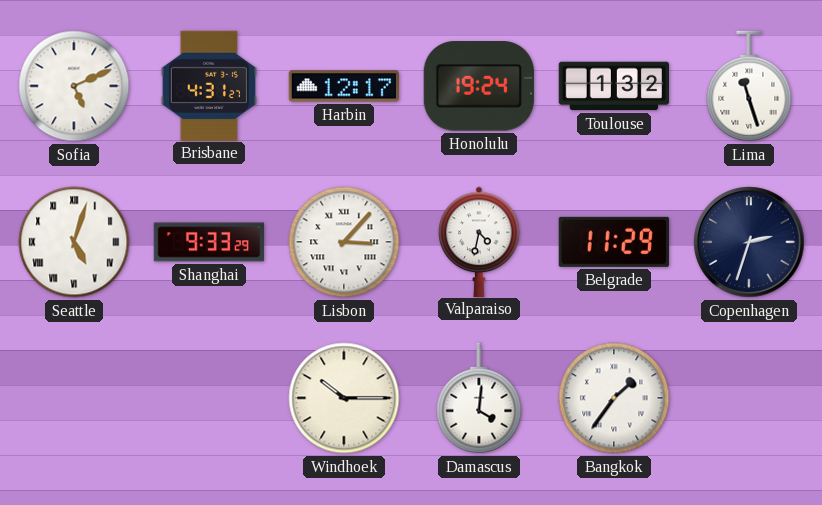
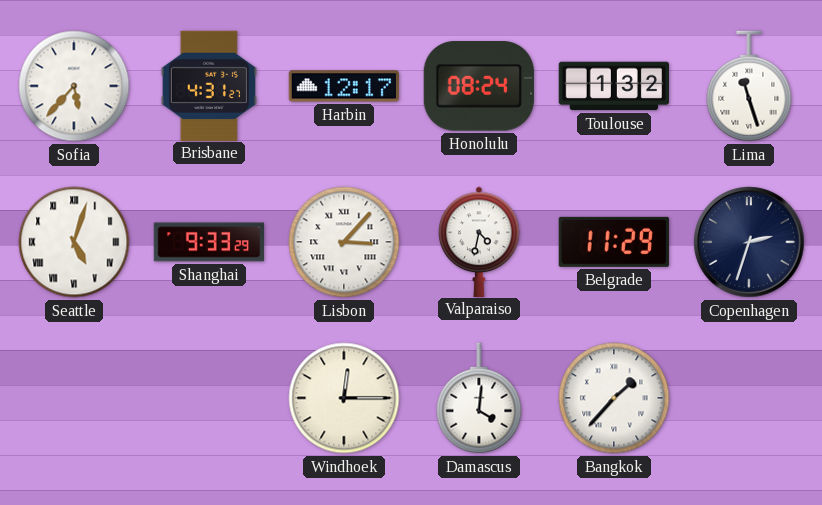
Sofia: 5:11 -> 5:37
Honolulu: 19:24 -> 08:24
Windhoek: 10:15 -> 12:15
Bangkok: 1:36 -> 1:37
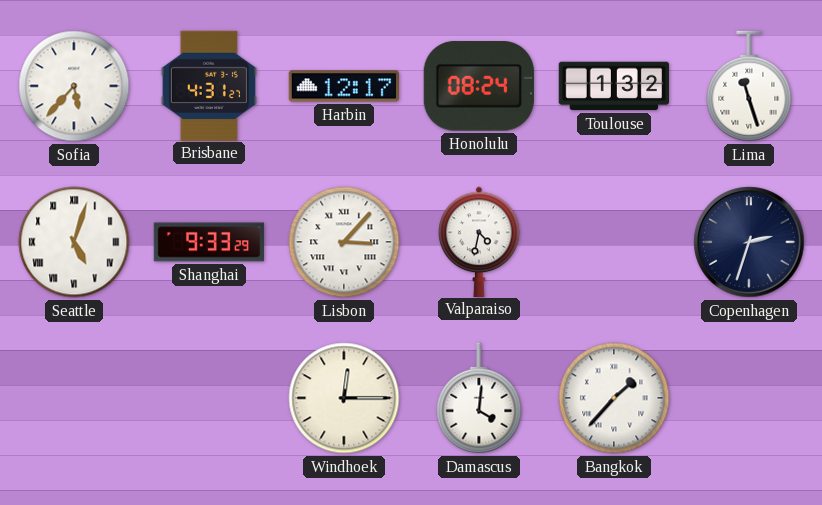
Belgrade: 11:29 -> none
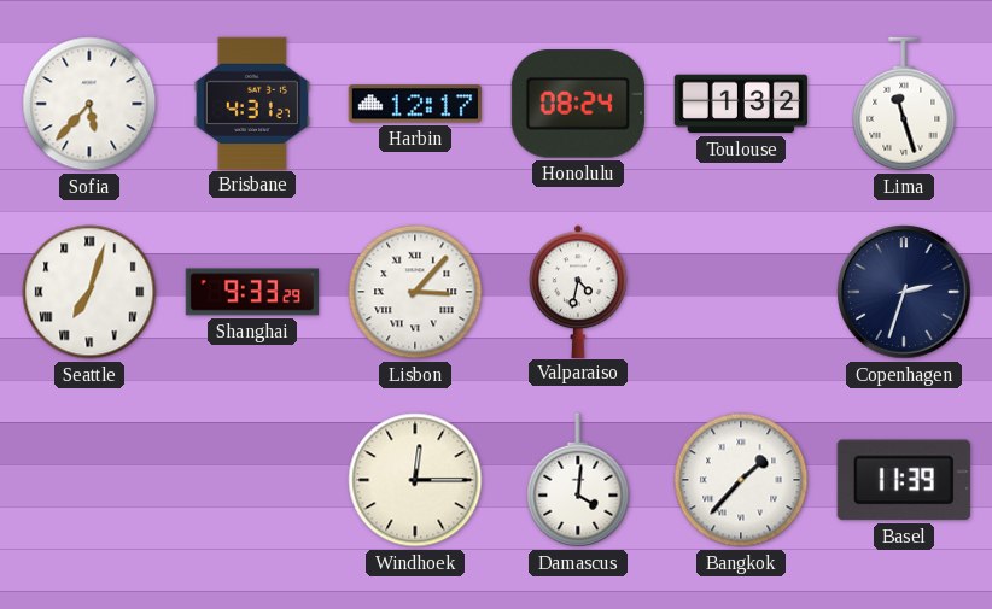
Seattle: 5:03 -> 7:03
Basel: none -> 11:39
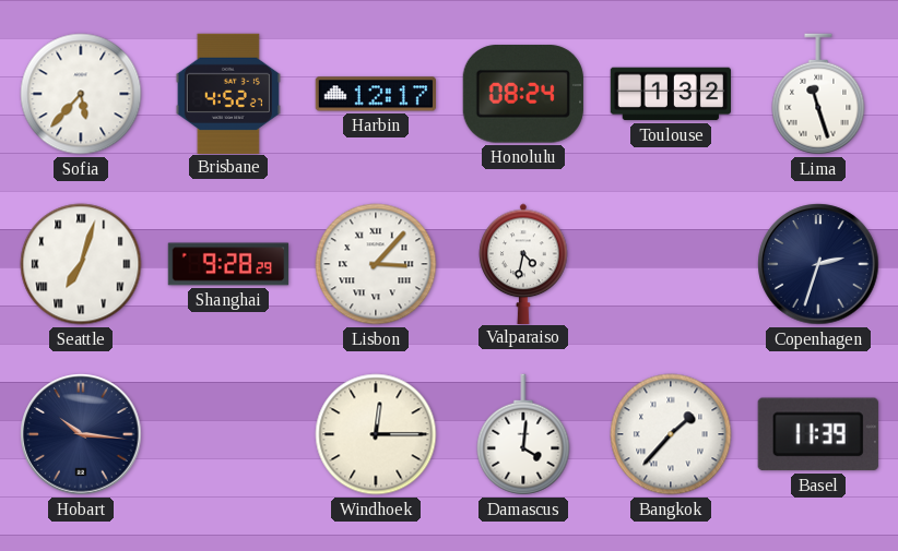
Brisbane: 4:31 -> 4:52
Shanghai: 9:33 -> 9:28
Hobart: none -> 10:16
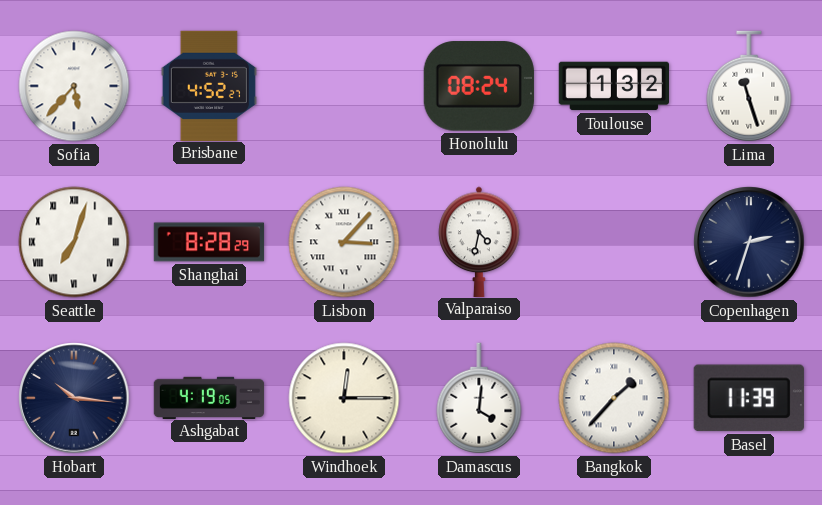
Harbin: 12:17 -> none
Shanghai: 9:28 -> 8:28
Ashgabat: none -> 4:19
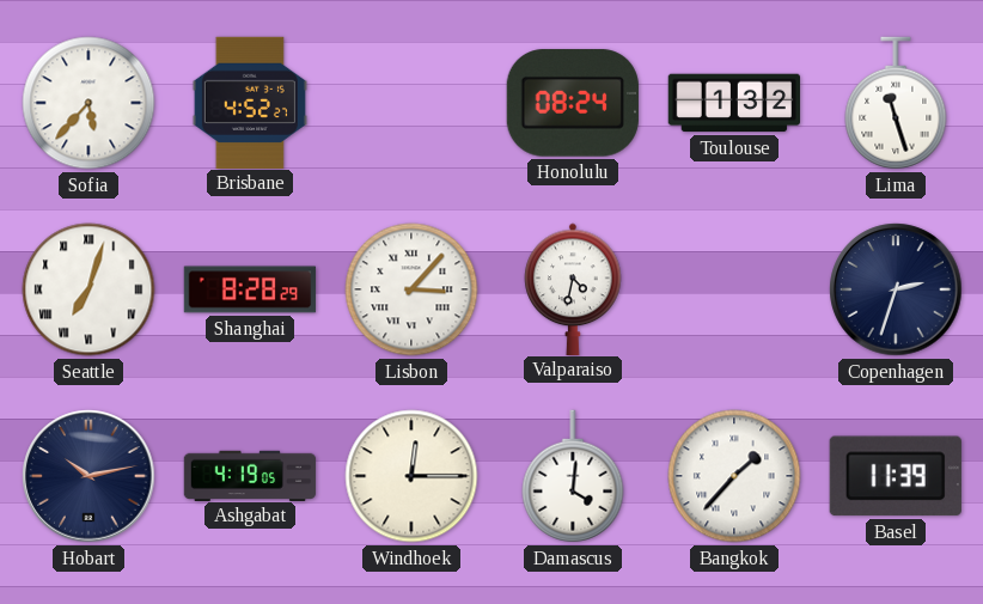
Hobart: 10:16 -> 10:13
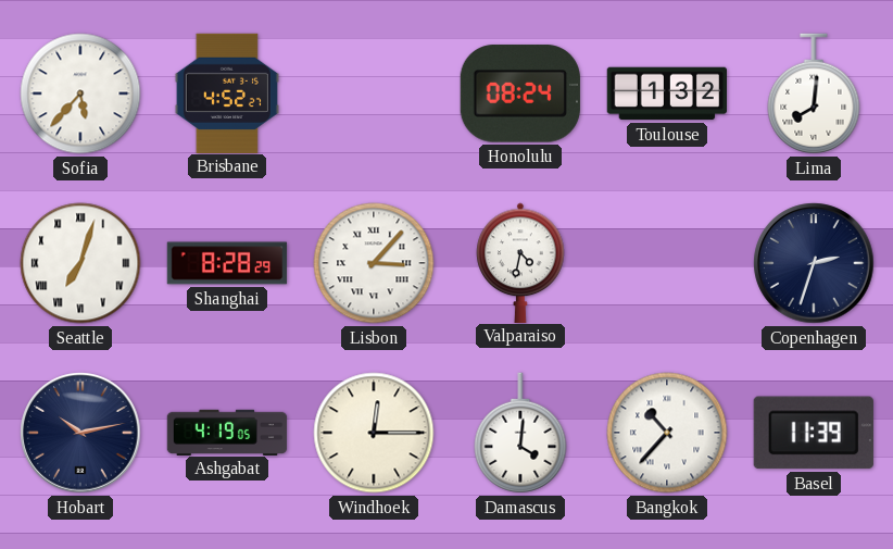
Lima: 11:27 -> 8:01
Bangkok: 1:37 -> 10:37
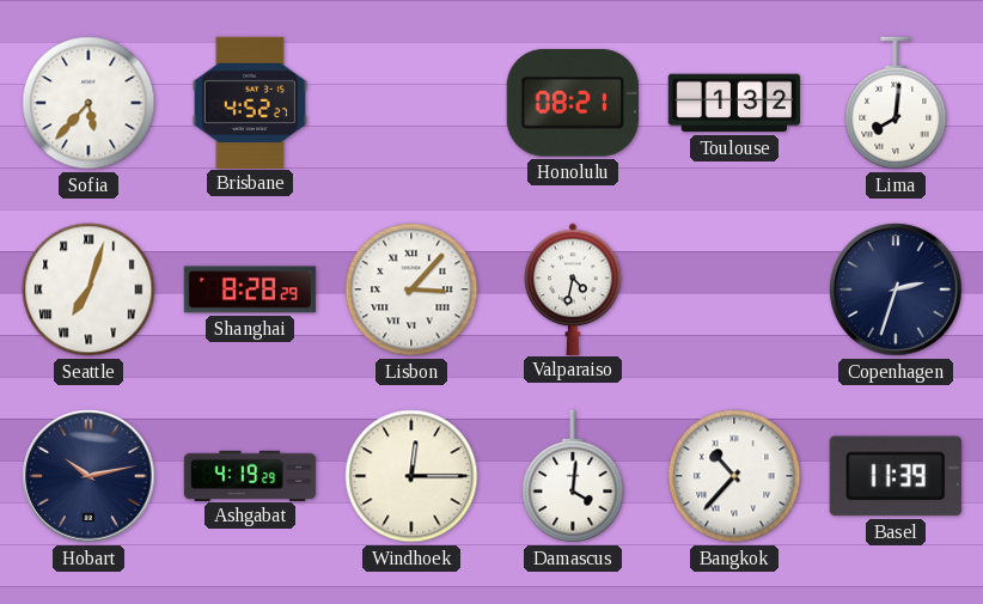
Honolulu: 08:24 -> 08:21
Ashgabat: 4:19:05 -> 4:19:29
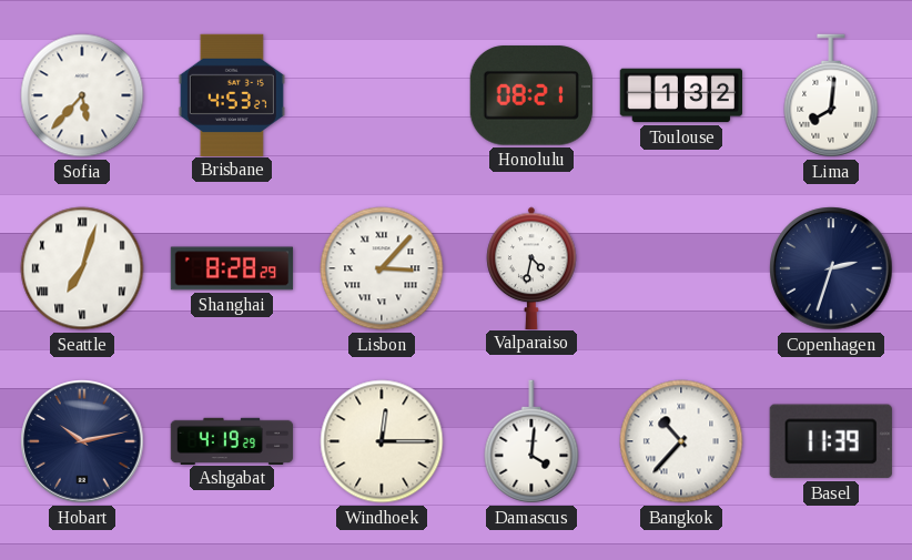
Brisbane: 4:52 -> 4:53
